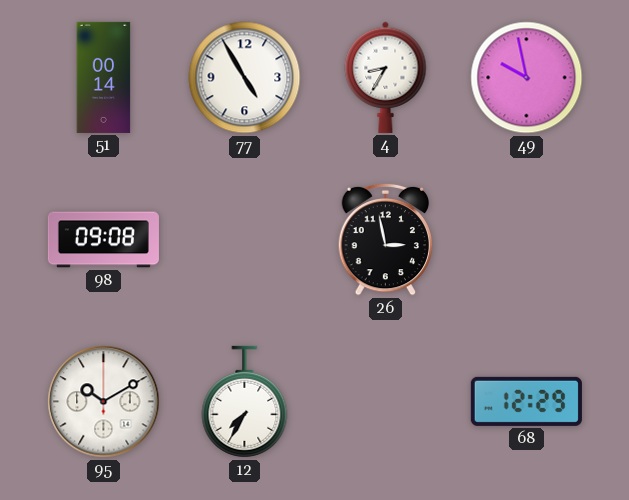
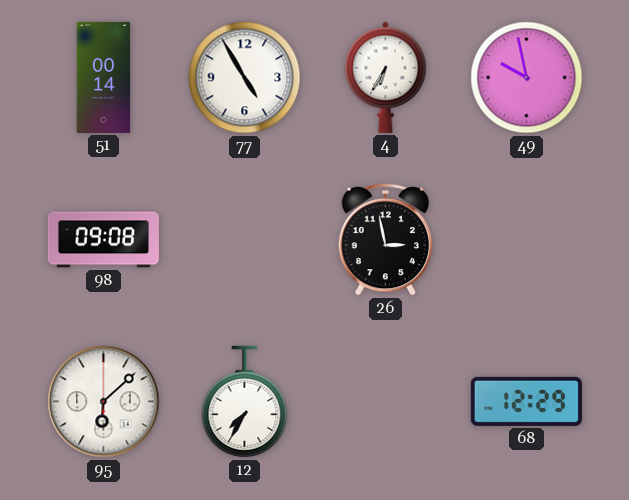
4: 8:35 -> 6:35
95: 10:10 -> 6:08
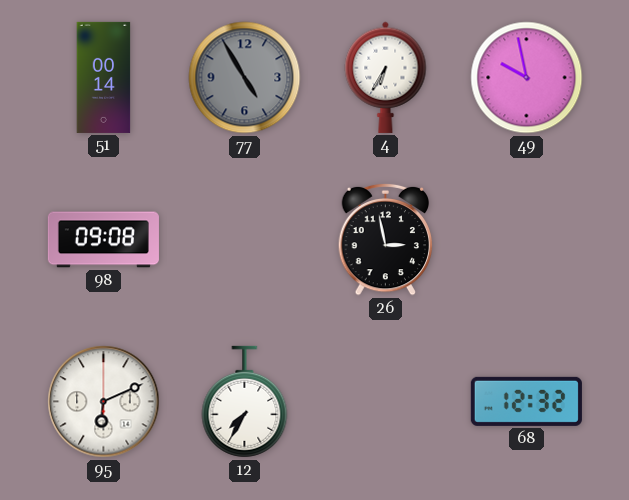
77 dial: white -> grey
95: 6:08 -> 6:11
68: 12:29 -> 12:32
